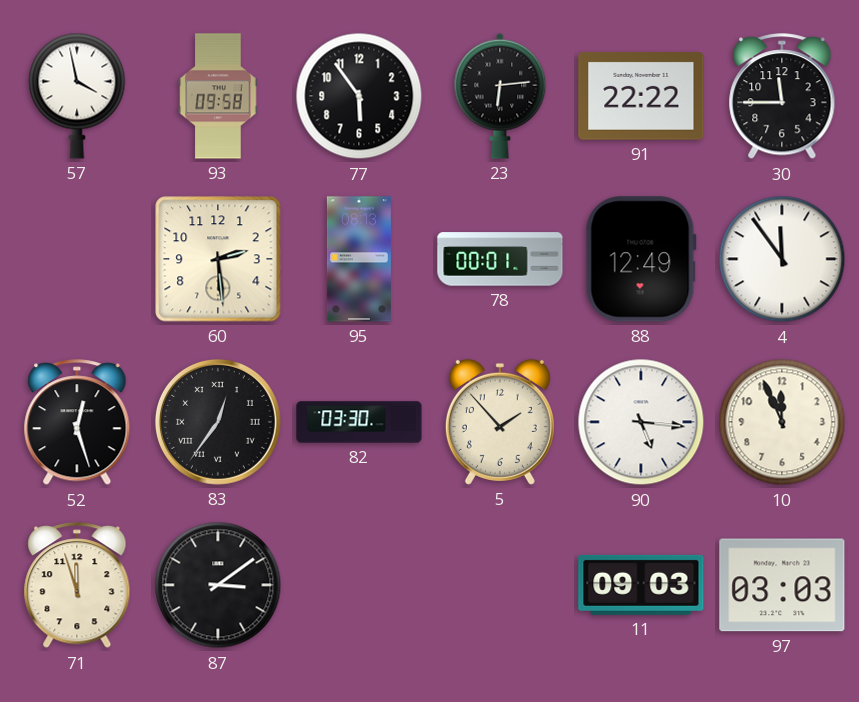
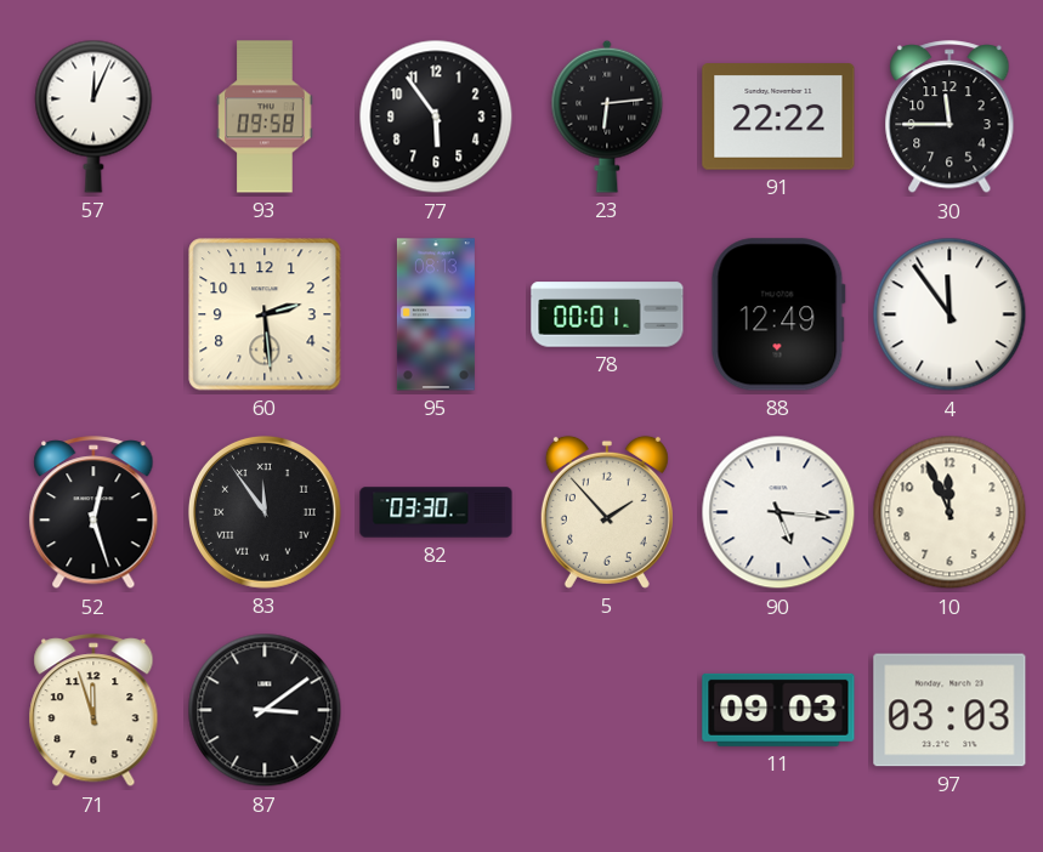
57: 3:58 -> 12:04
83: 12:36 -> 11:54
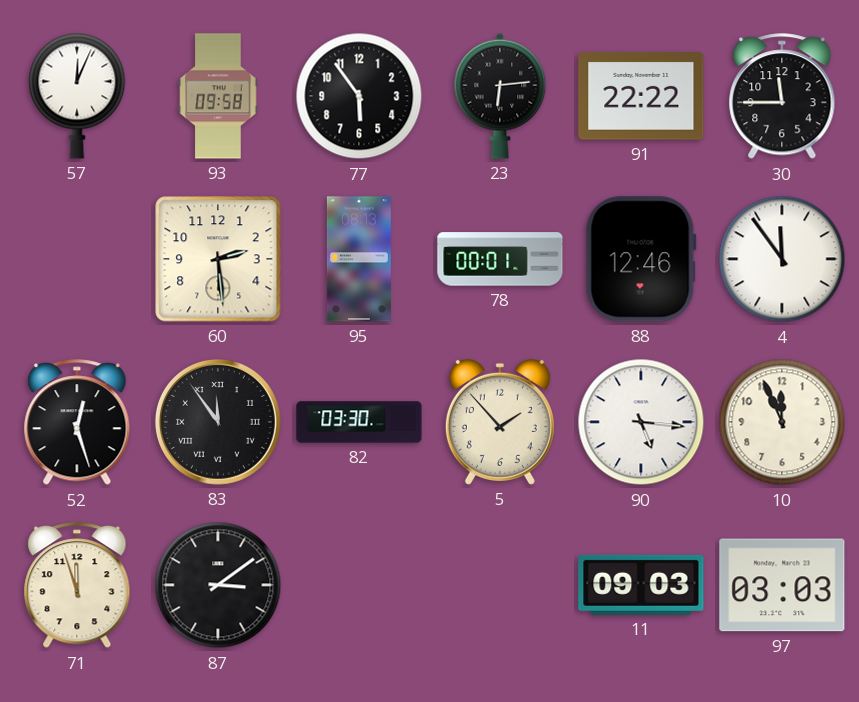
88: 12:49 -> 12:46
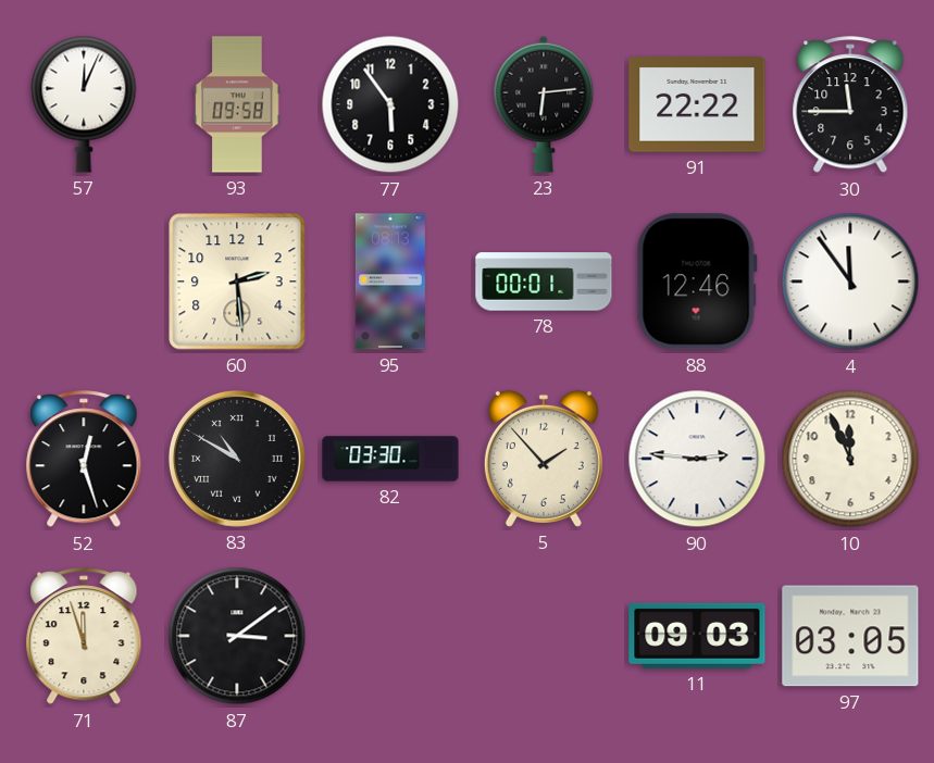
83: 11:54 -> 10:50
90: 5:16 -> 2:46
97: 03:03 -> 03:05
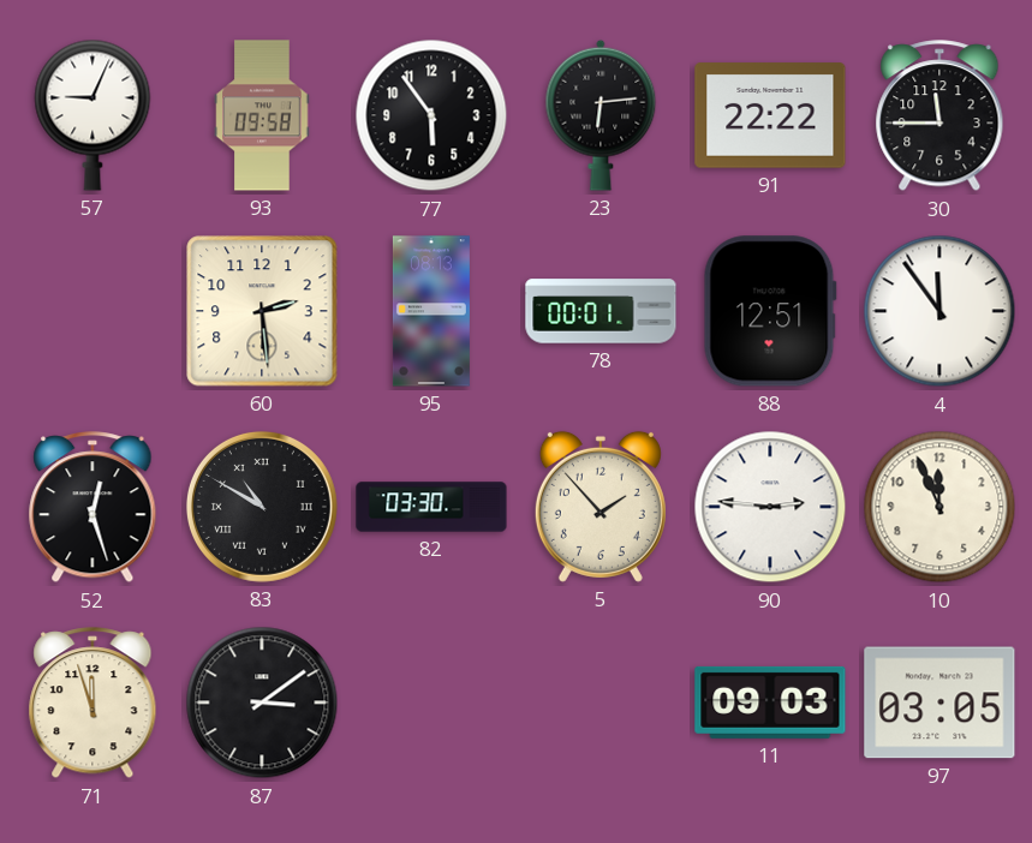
57: 12:04 -> 9:04
88: 12:46 -> 12:51
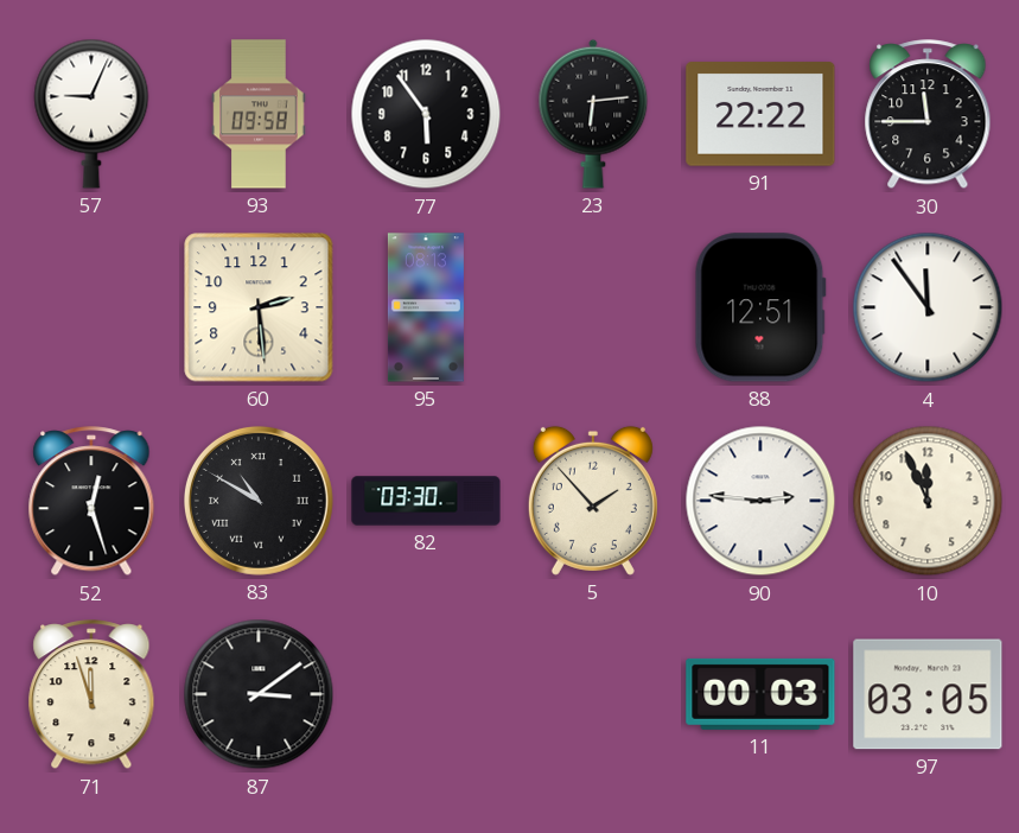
78: 00:01 -> none
11: 09:03 -> 00:03
